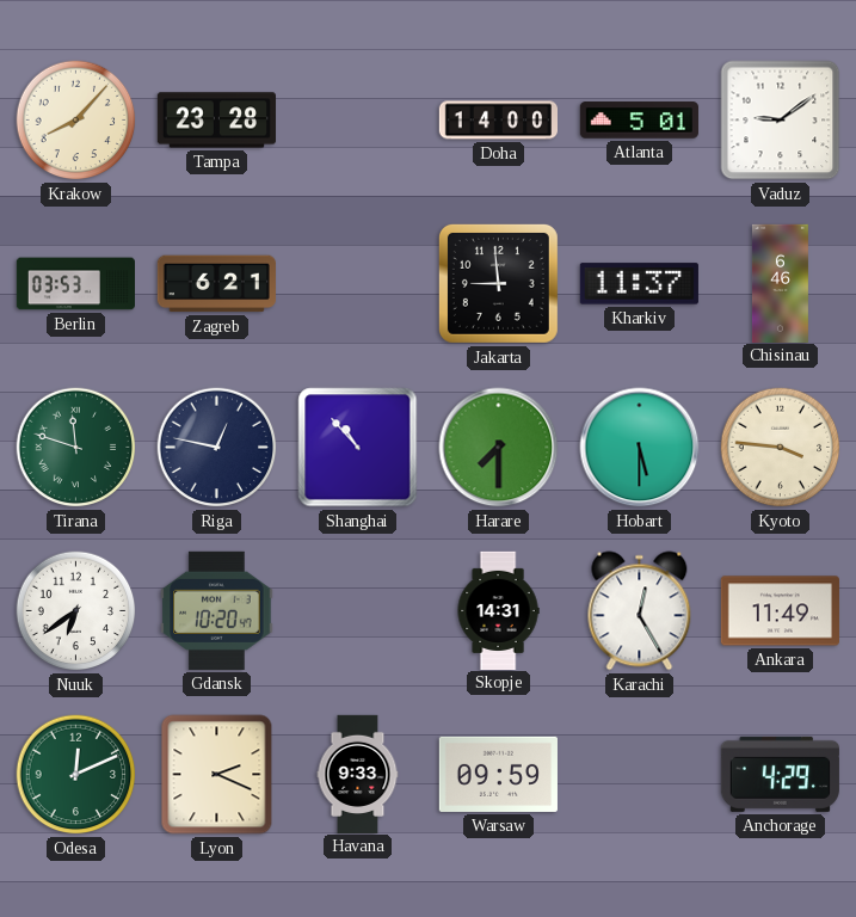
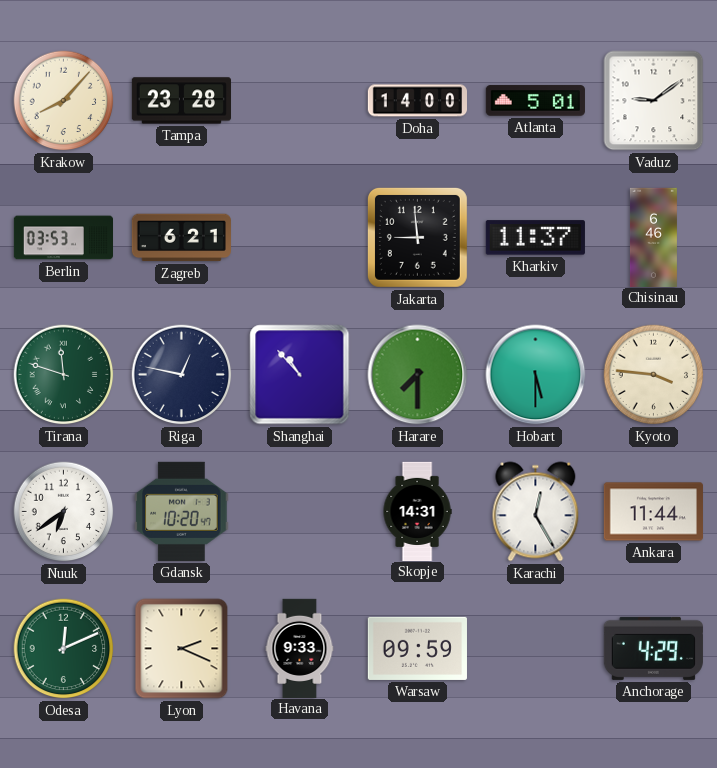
Ankara: 11:49 -> 11:44
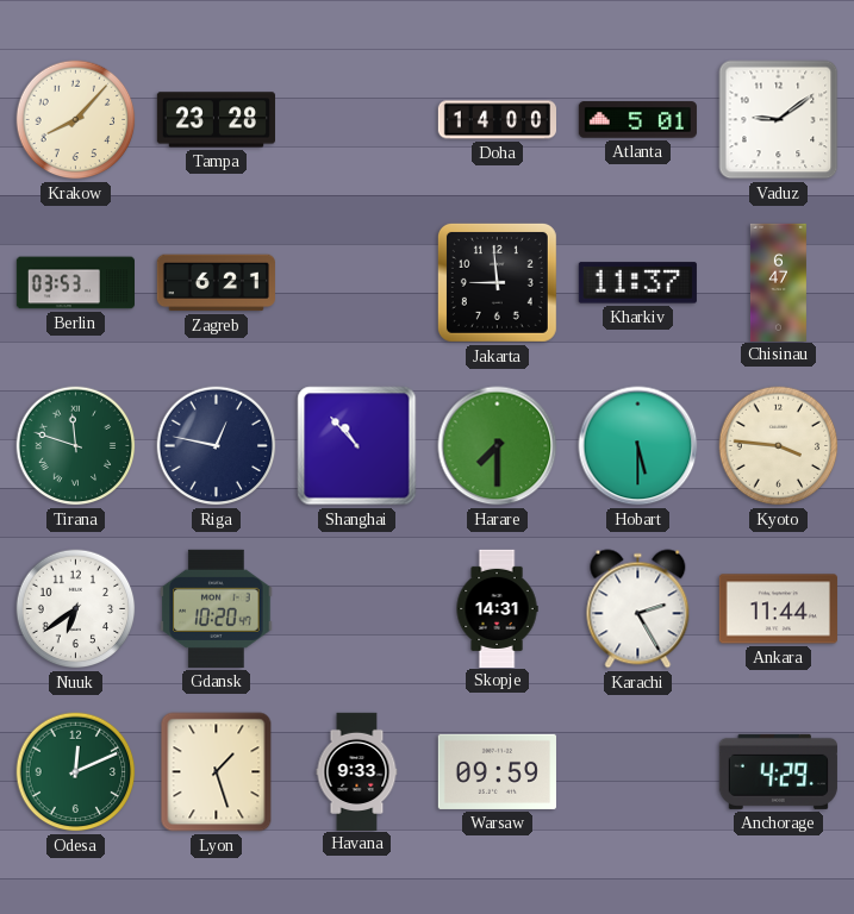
Chisinau: 6:46 -> 6:47
Karachi: 12:25 -> 2:25
Lyon: 2:19 -> 1:27
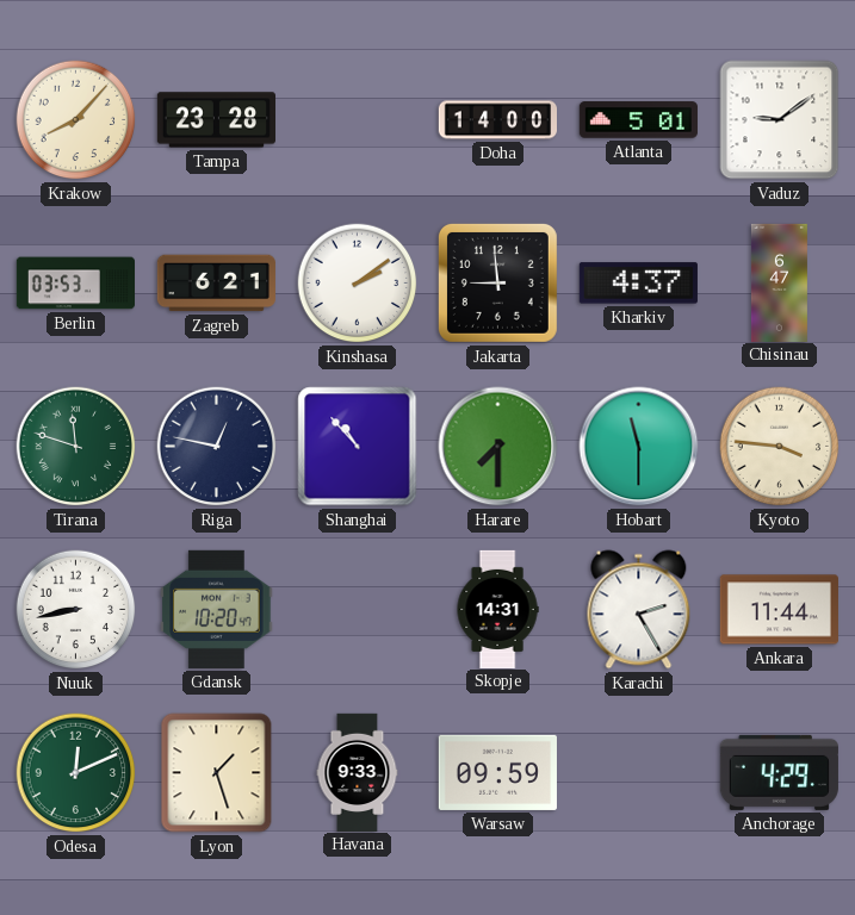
Kinshasa: none -> 2:09
Kharkiv: 11:37 -> 4:37
Hobart: 5:30 -> 11:30
Nuuk: 6:39 -> 8:43
